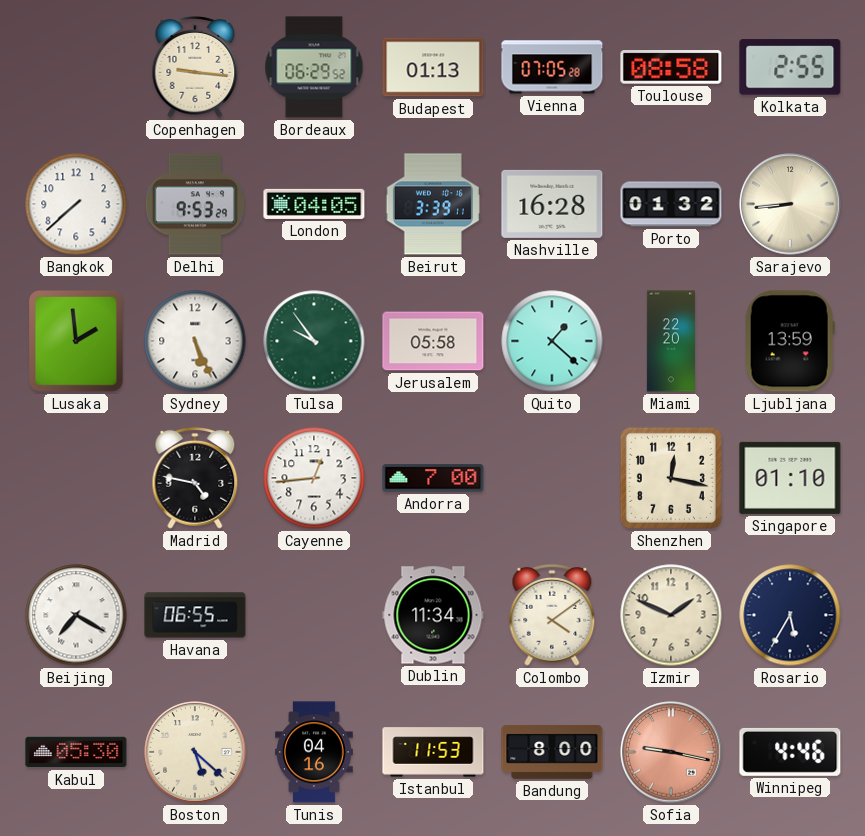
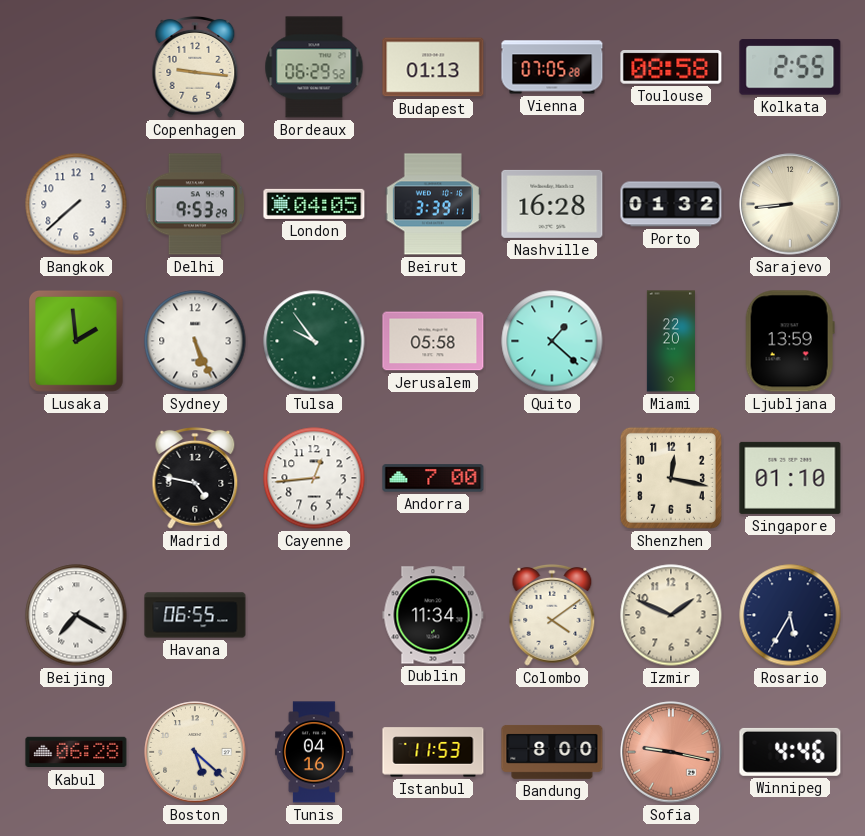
Kabul: 05:30 -> 06:28
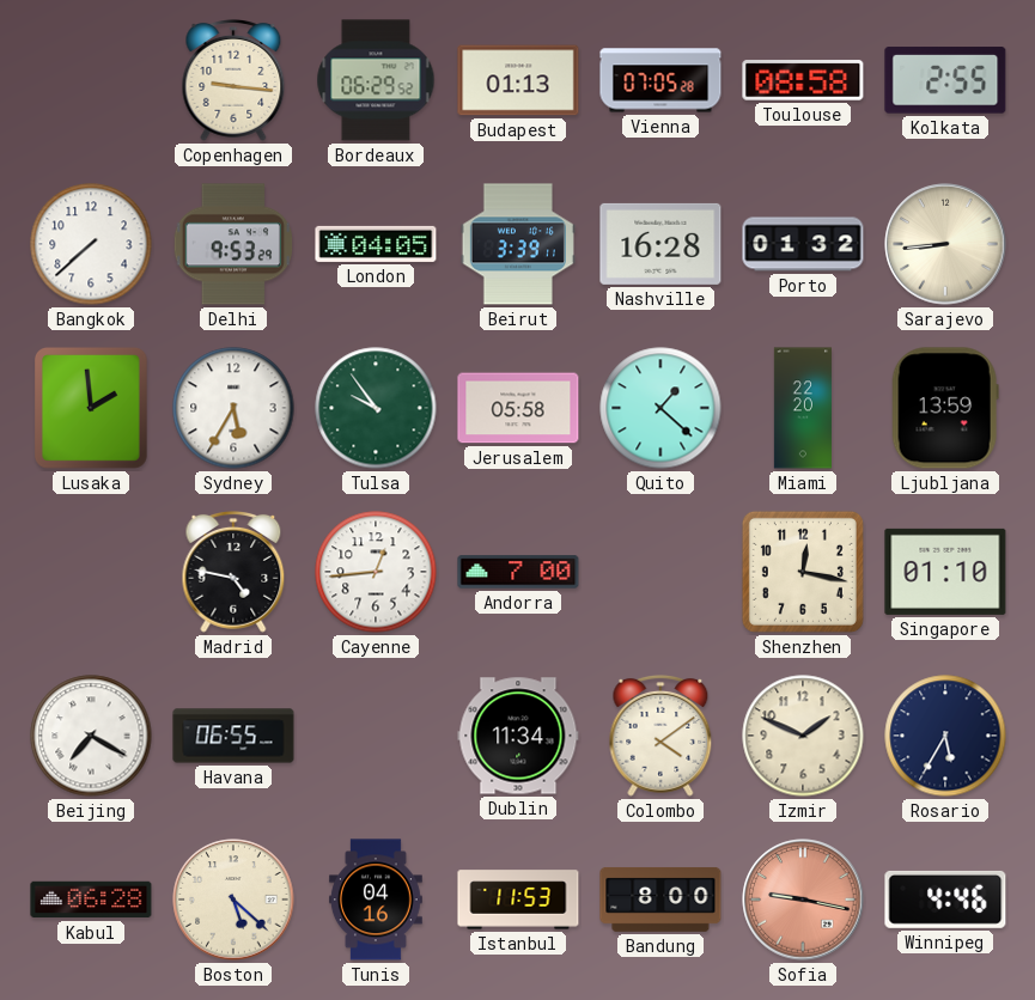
Sydney: 5:26 -> 5:35
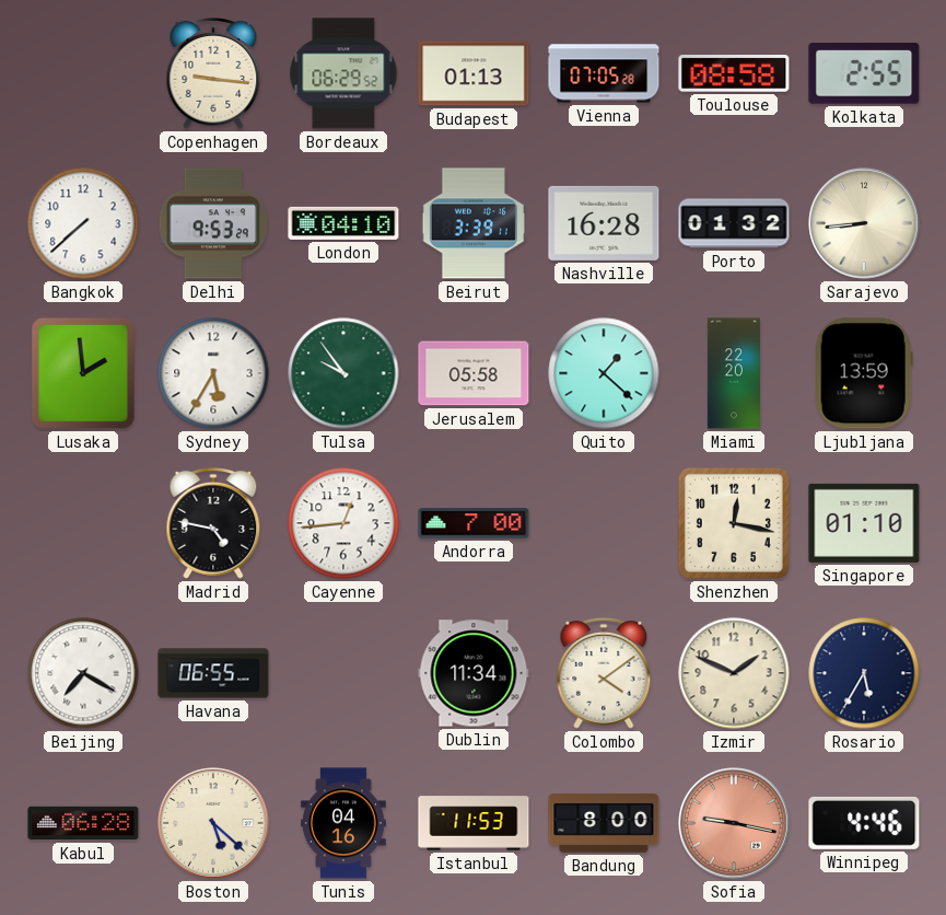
London: 04:05 -> 04:10
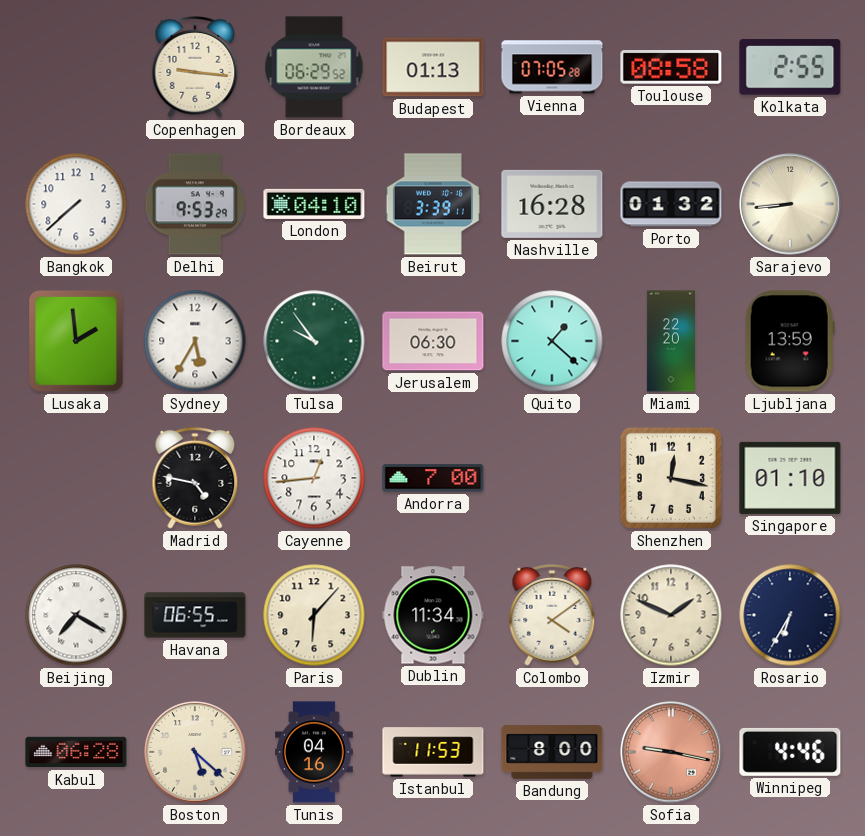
Jerusalem: 05:58 -> 06:30
Paris: none -> 6:07
Rosario: 5:35 -> 6:35
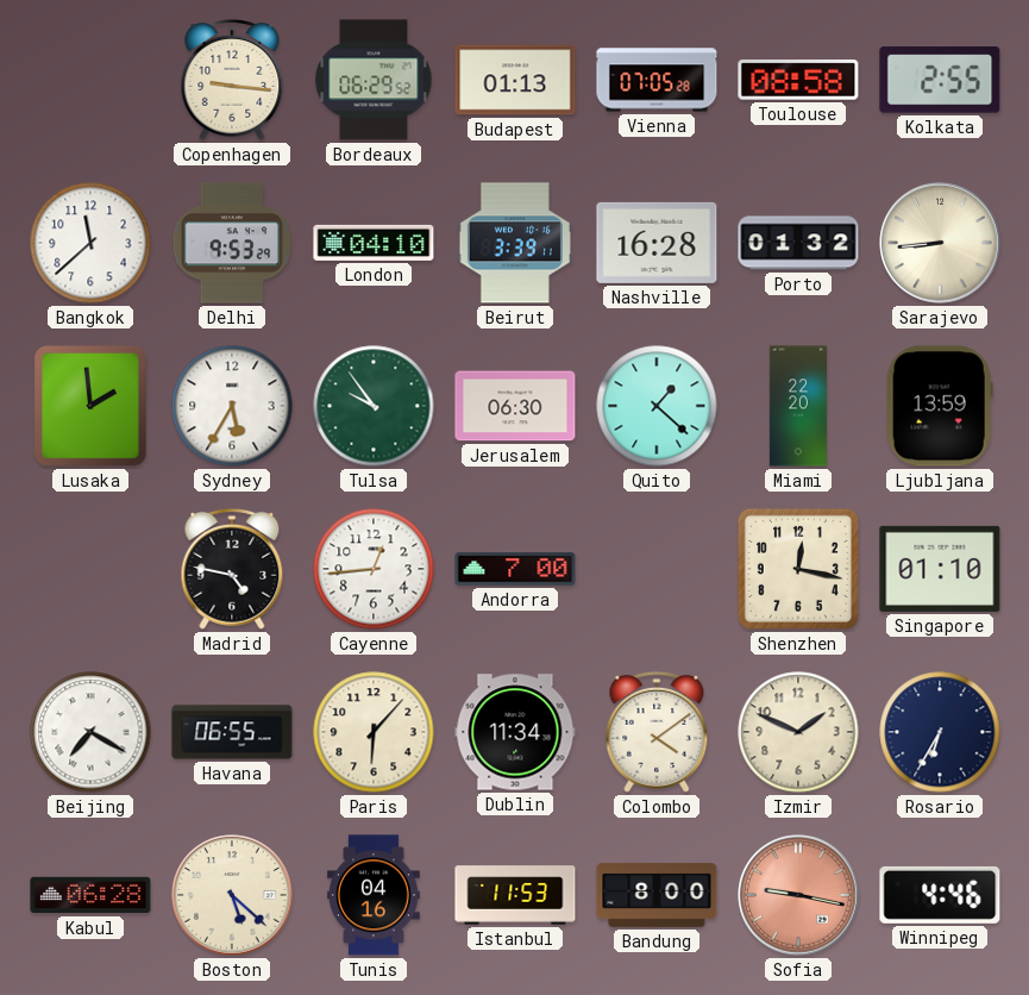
Bangkok: 7:38 -> 11:38
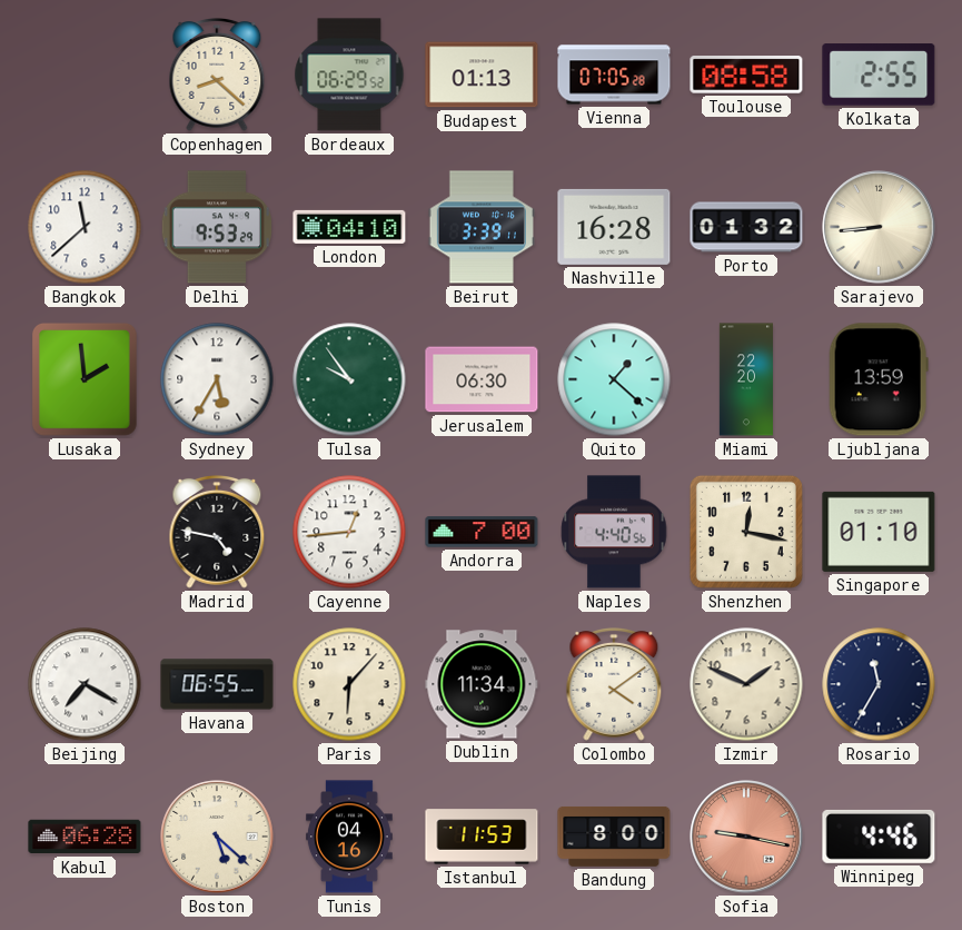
Copenhagen: 9:16 -> 8:22
Naples: none -> 4:40
Rosario: 6:35 -> 11:35
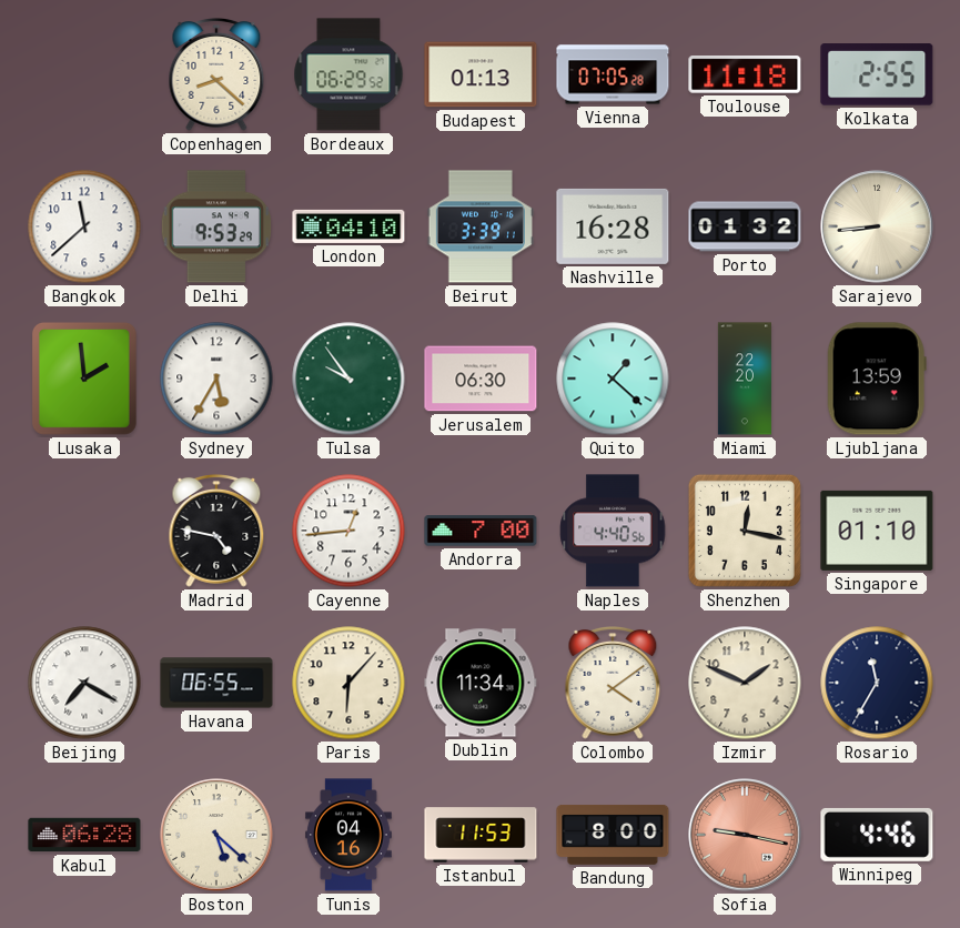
Toulouse: 08:58 -> 11:18
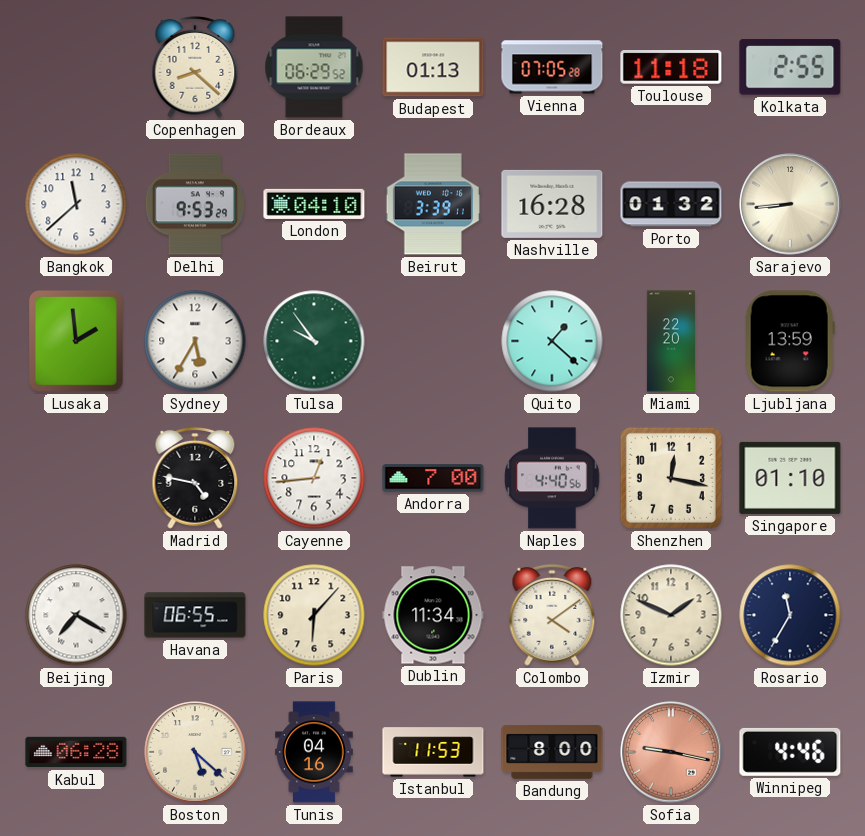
Jerusalem: 06:30 -> none
